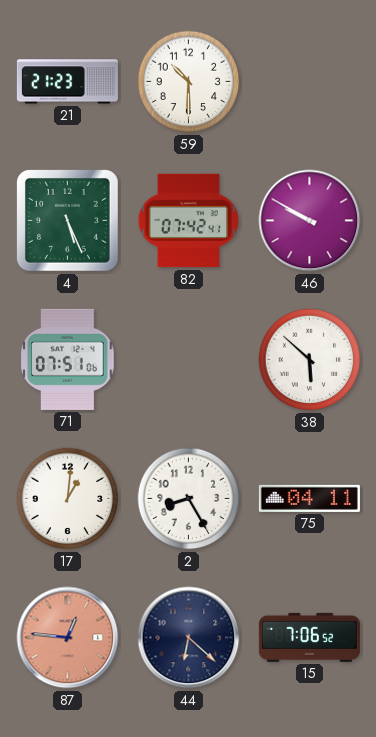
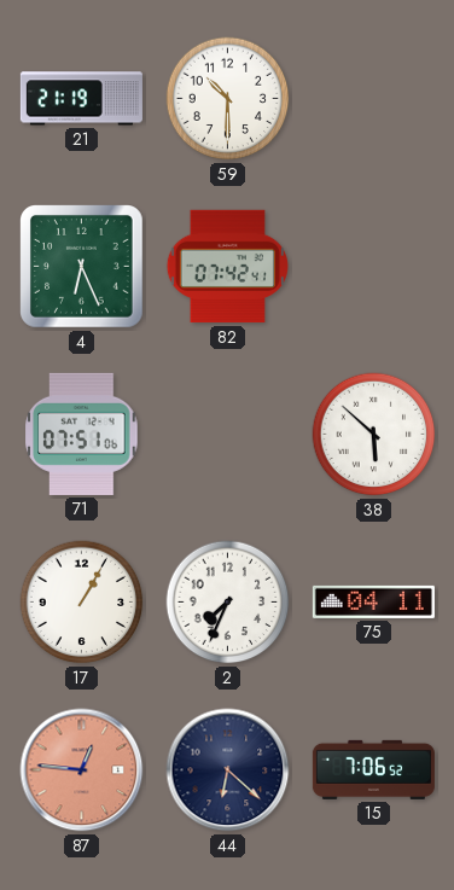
21: 21:23 -> 21:19
4: 5:26 -> 6:26
46: 9:50 -> none
17: 1:01 -> 1:05
2: 8:25 -> 7:34
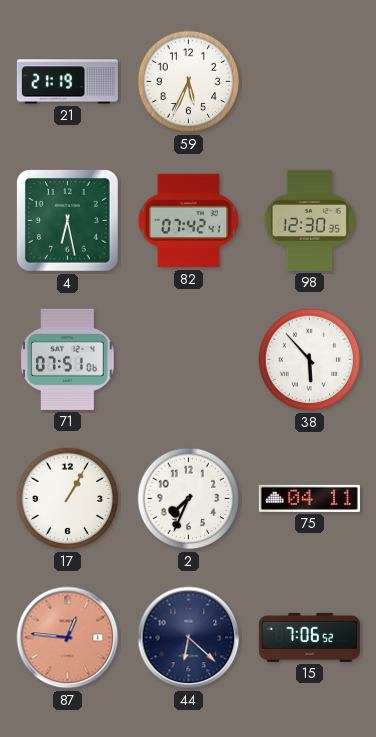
59: 10:30 -> 5:34
4: 6:26 -> 6:28
98: none -> 12:30
38: 5:52 -> 5:53
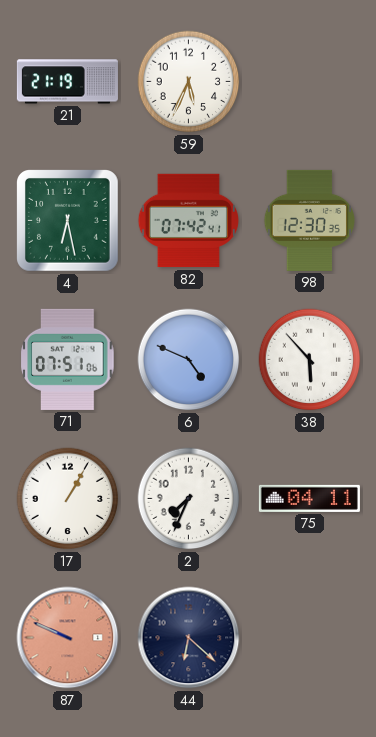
6: none -> 4:49
87: 12:46 -> 9:49
15: 7:06 -> none
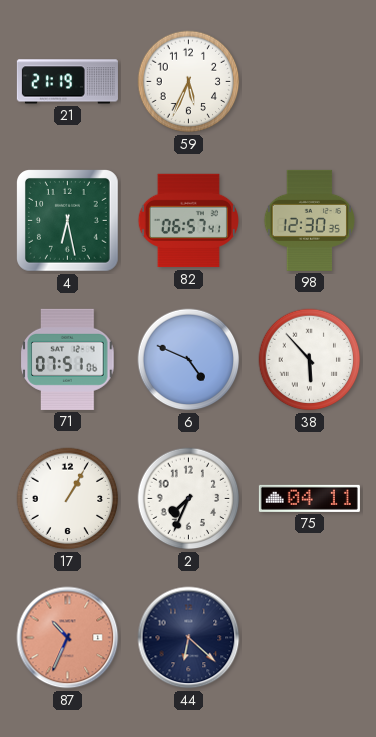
82: 07:42 -> 06:57
87: 9:49 -> 10:34
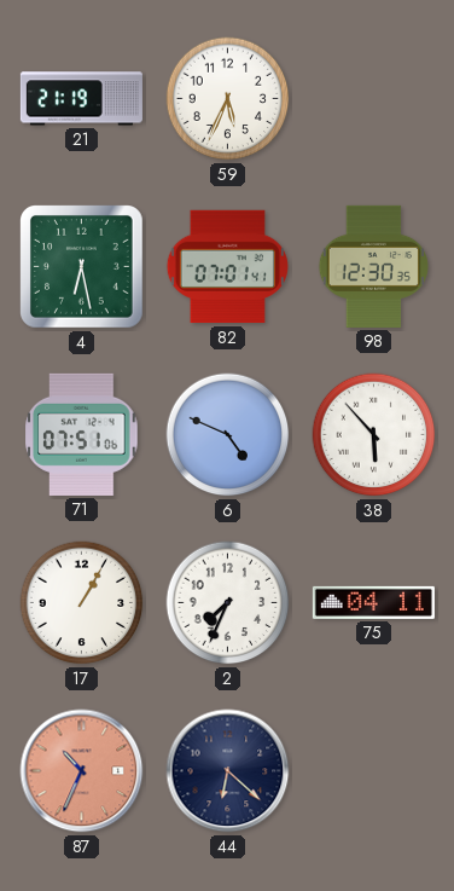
82: 06:57 -> 07:01
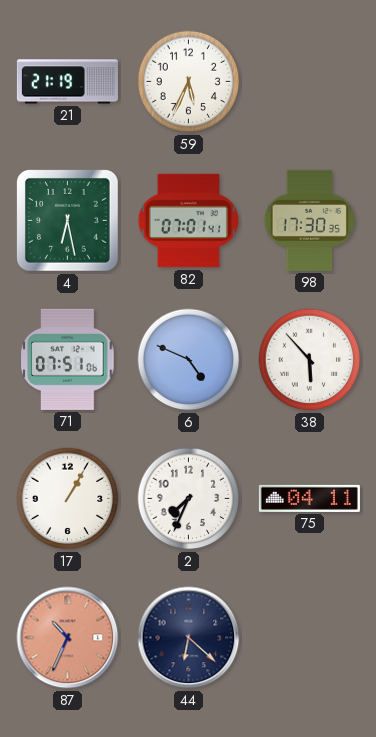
98: 12:30 -> 17:30
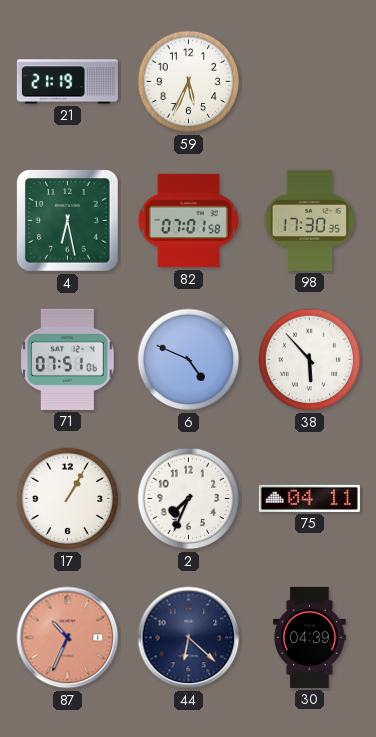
82: 07:01:41 -> 07:01:58
30: none -> 04:39
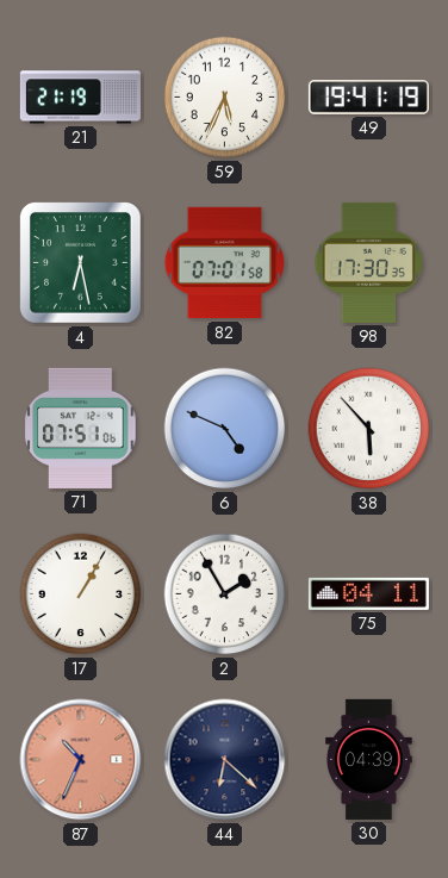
49: none -> 19:41
2: 7:34 -> 1:55
